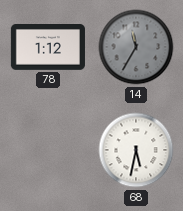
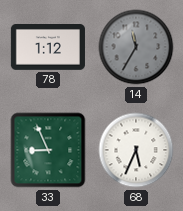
33: none -> 8:56
68: 5:32 -> 5:34
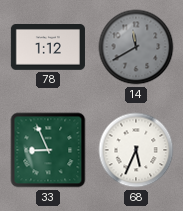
14: 11:35 -> 11:40
